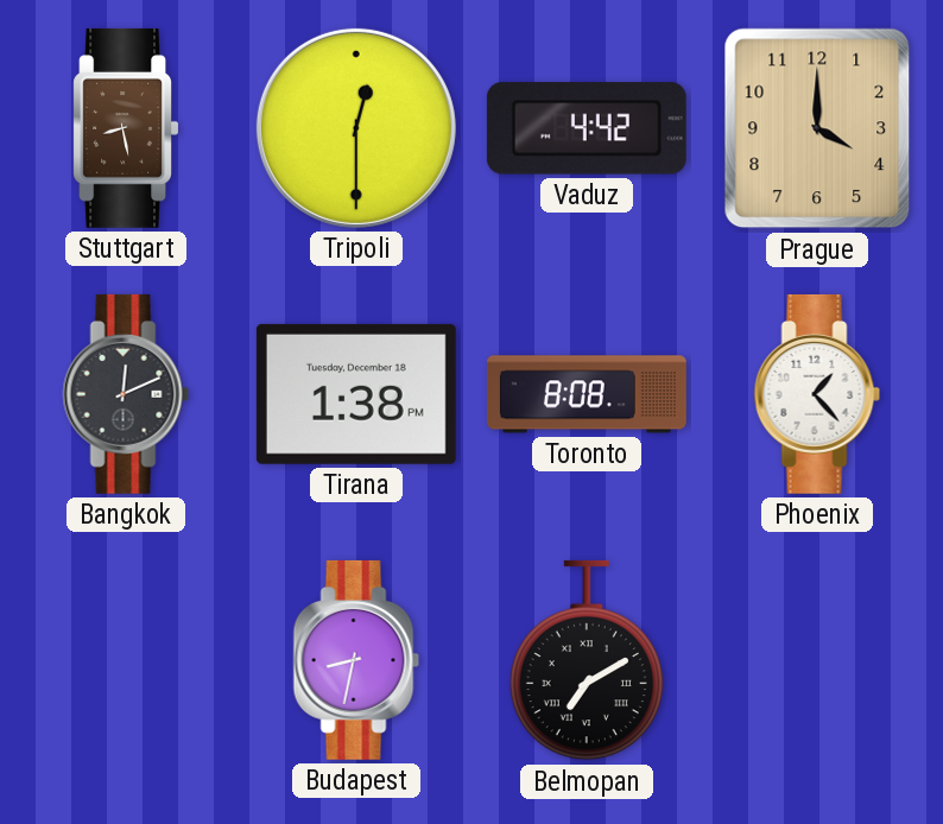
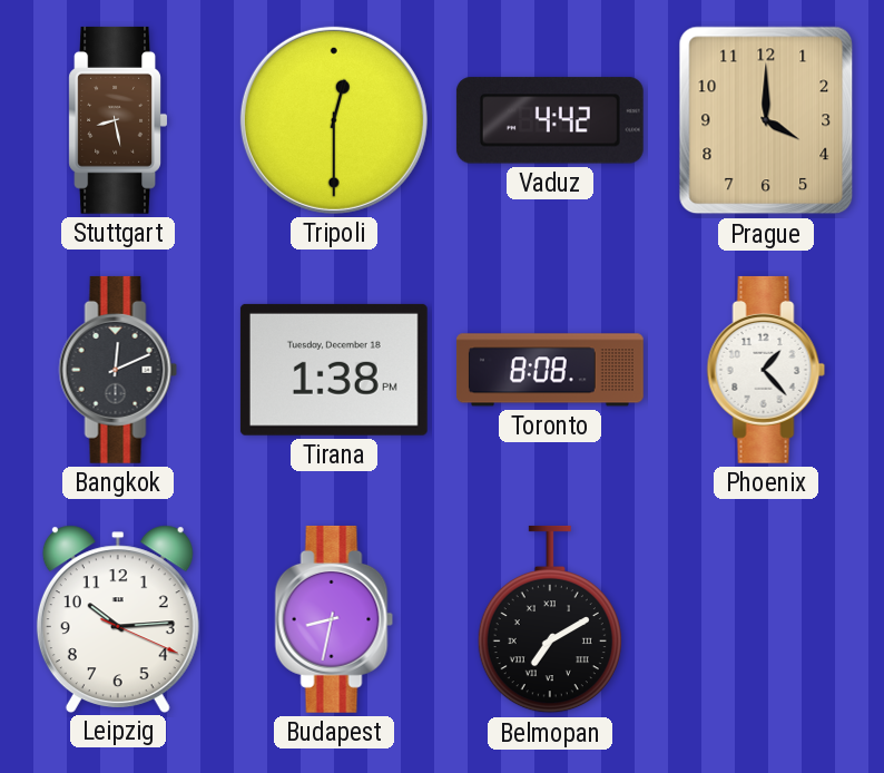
Leipzig: none -> 10:14
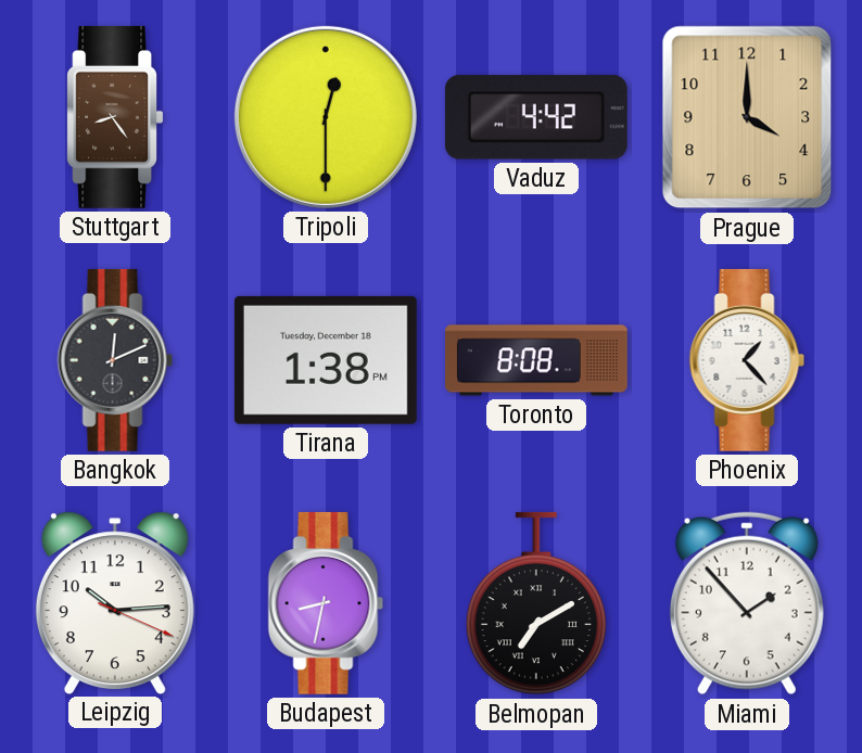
Stuttgart: 8:28 -> 8:24
Miami: none -> 1:53
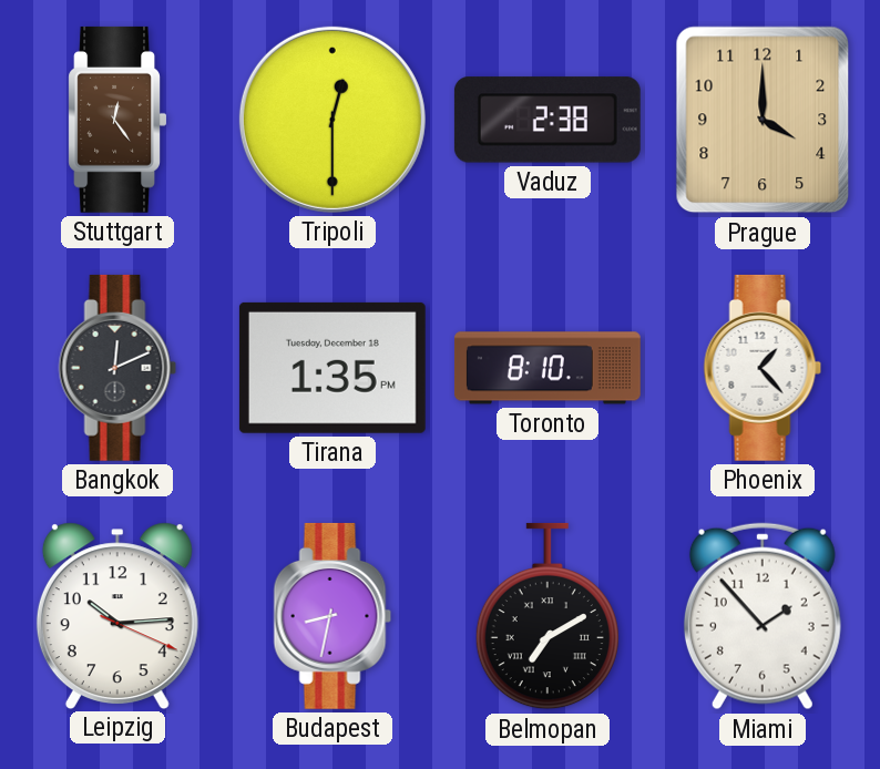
Stuttgart: 8:24 -> 12:24
Vaduz: 4:42 -> 2:38
Tirana: 1:38 -> 1:35
Toronto: 8:08 -> 8:10
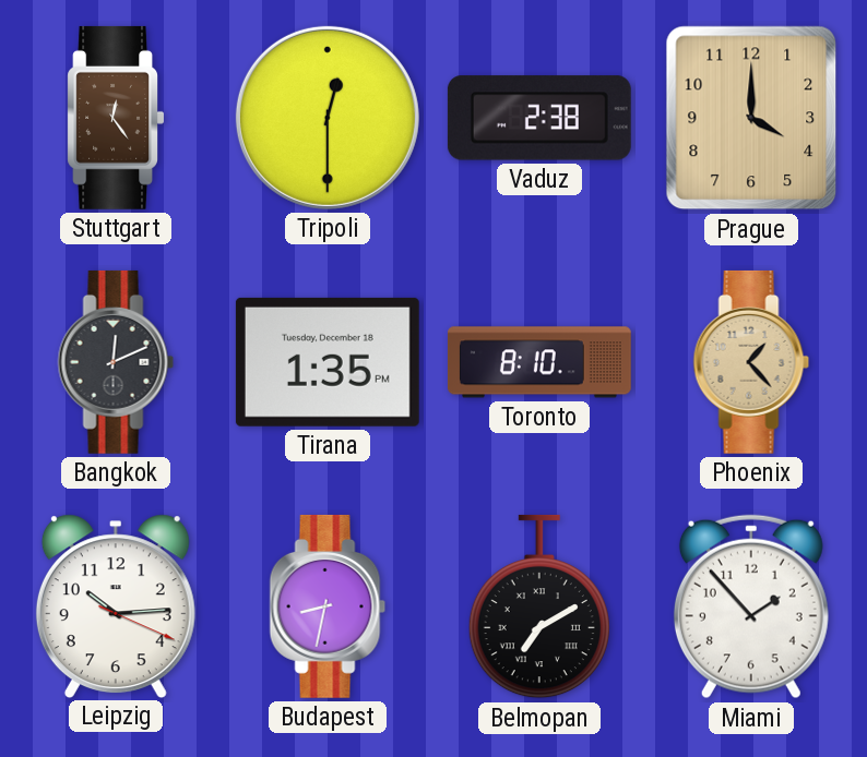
Phoenix dial: white -> champagne
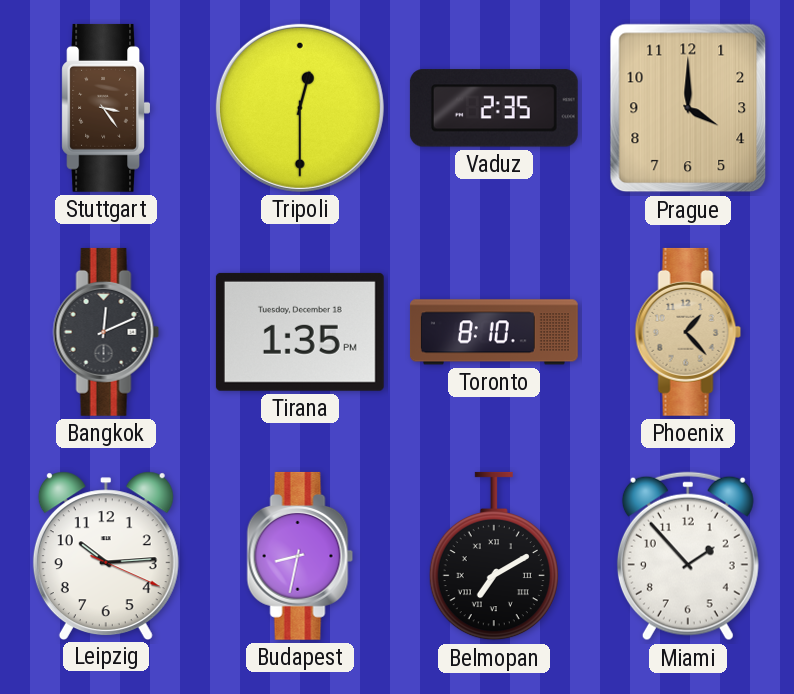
Stuttgart: 12:24 -> 3:24
Vaduz: 2:38 -> 2:35
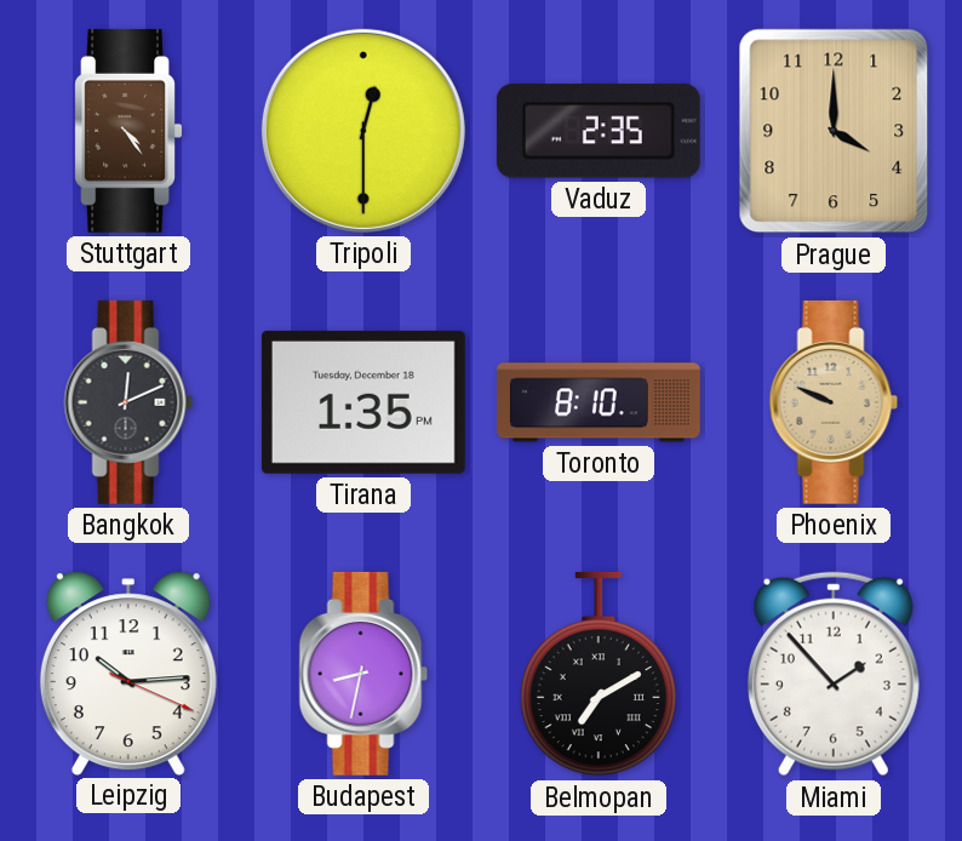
Stuttgart: 3:24 -> 4:24
Phoenix: 1:23 -> 9:49
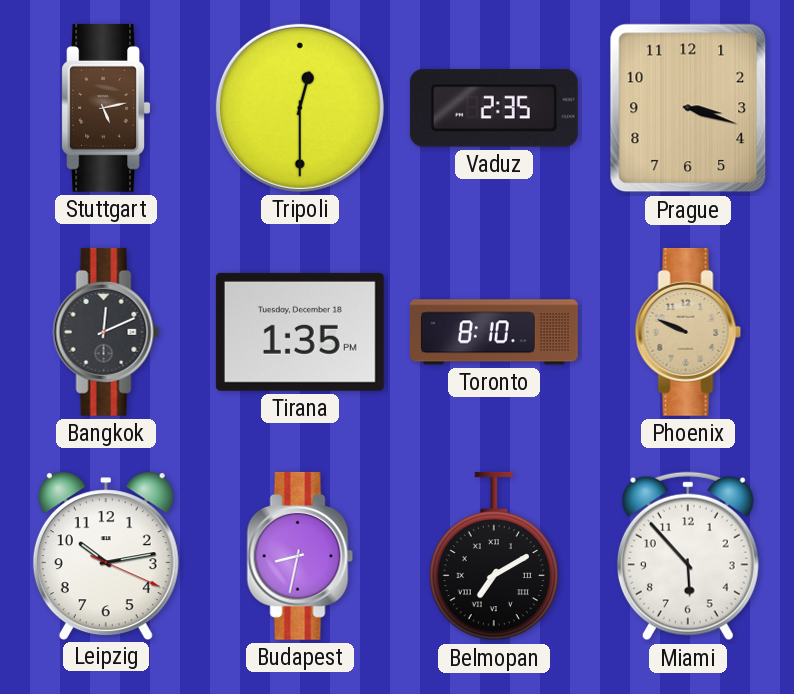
Stuttgart: 4:24 -> 5:13
Prague: 4:00 -> 3:18
Leipzig: 10:14 -> 10:13
Miami: 1:53 -> 5:53
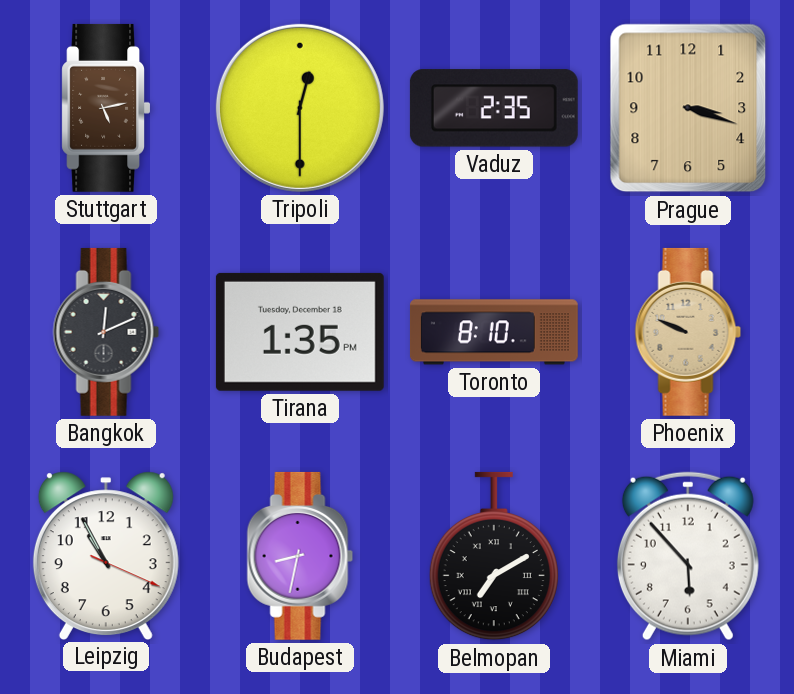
Leipzig: 10:13 -> 10:55
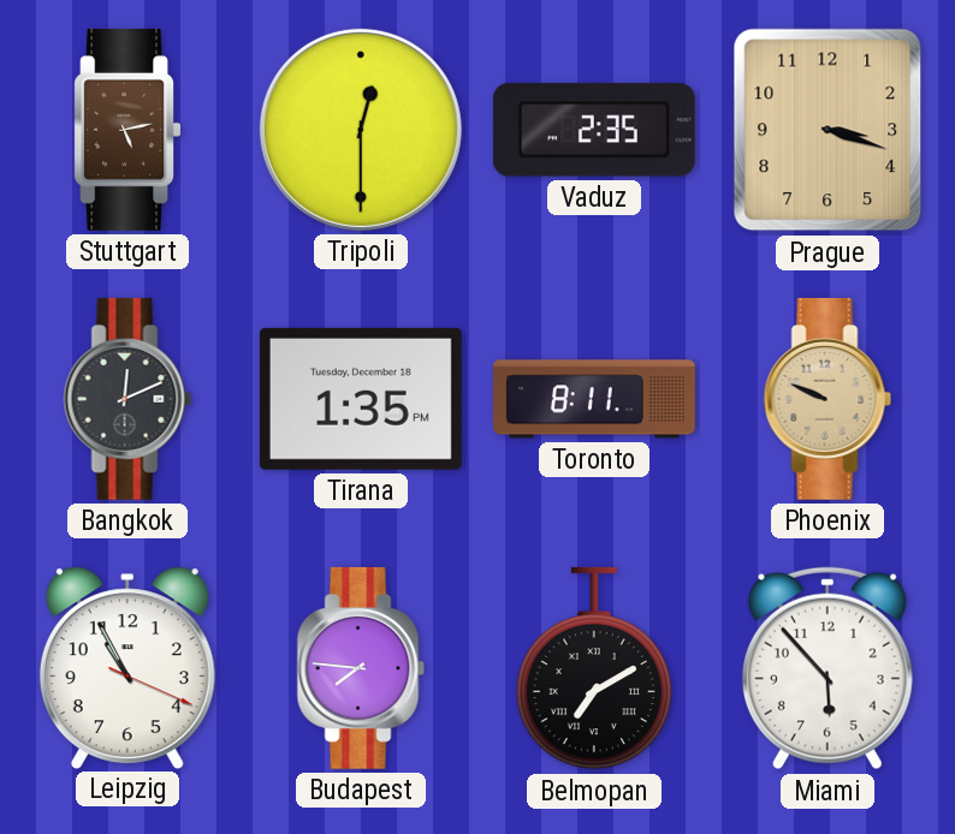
Toronto: 8:10 -> 8:11
Budapest: 8:32 -> 7:46
